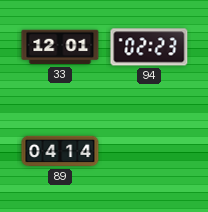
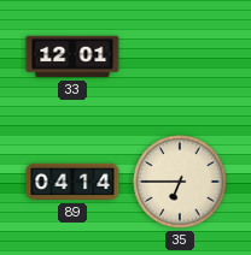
94: 02:23 -> none
35: none -> 6:45
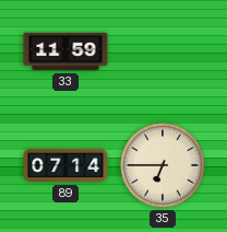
33: 12:01 -> 11:59
89: 04:14 -> 07:14
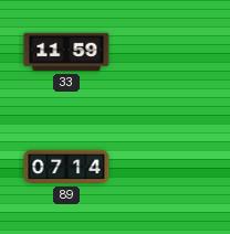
35: 6:45 -> none
